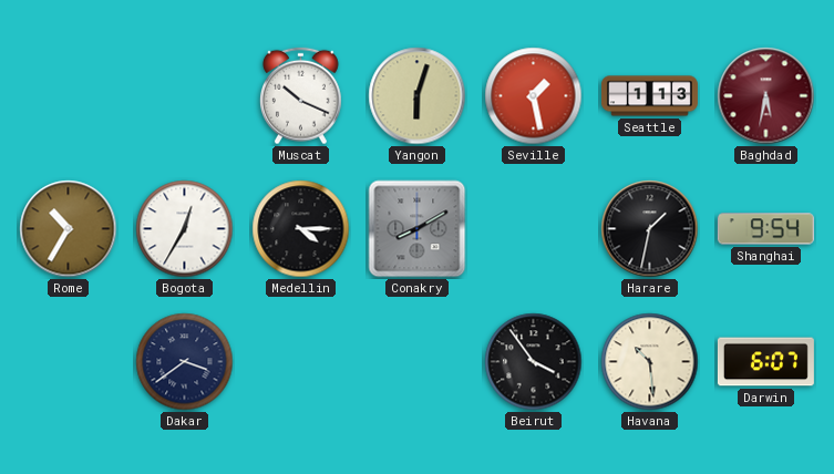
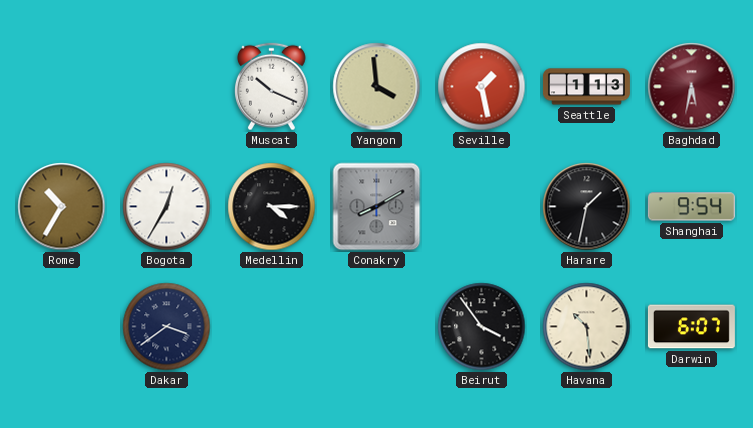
Yangon: 6:03 -> 3:59
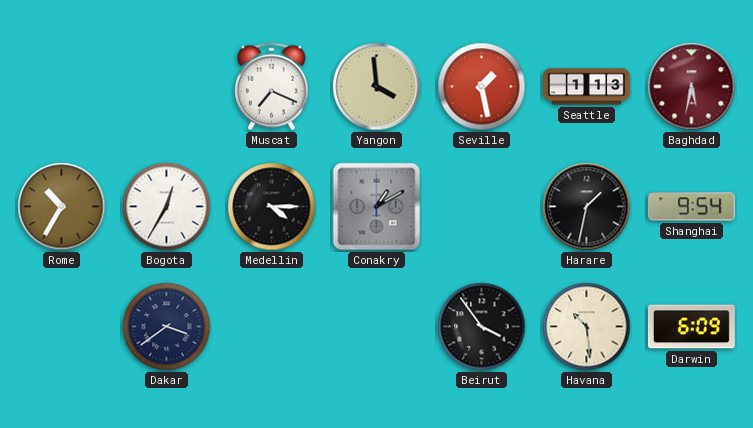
Muscat: 10:19 -> 7:19
Conakry: 8:10 -> 1:10
Darwin: 6:07 -> 6:09
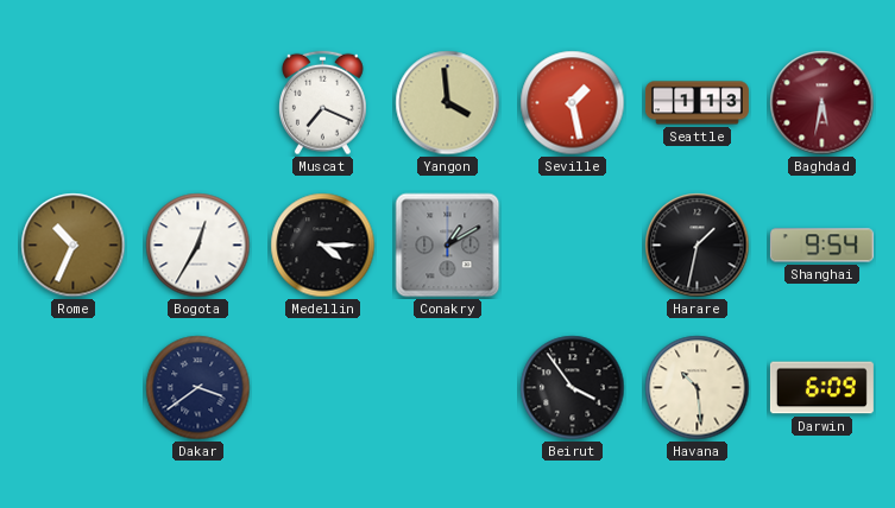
Rome: 10:35 -> 10:34
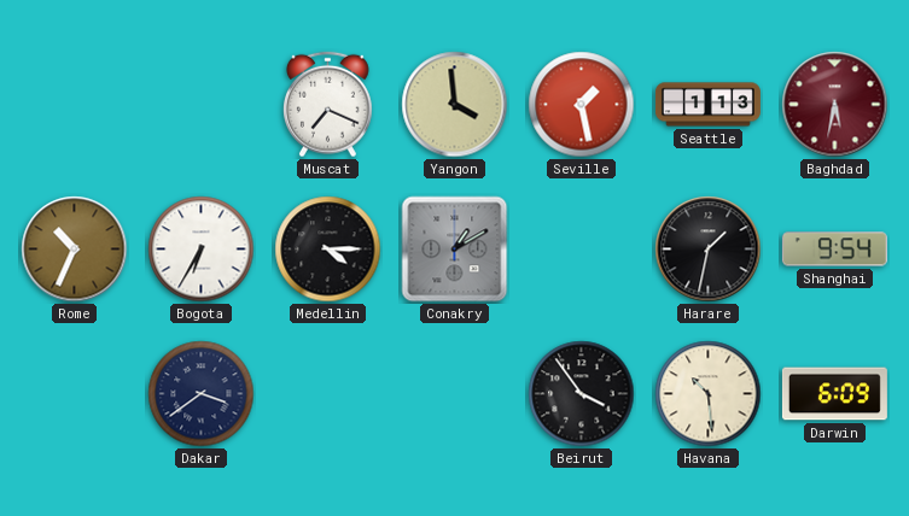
Bogota: 12:35 -> 6:35
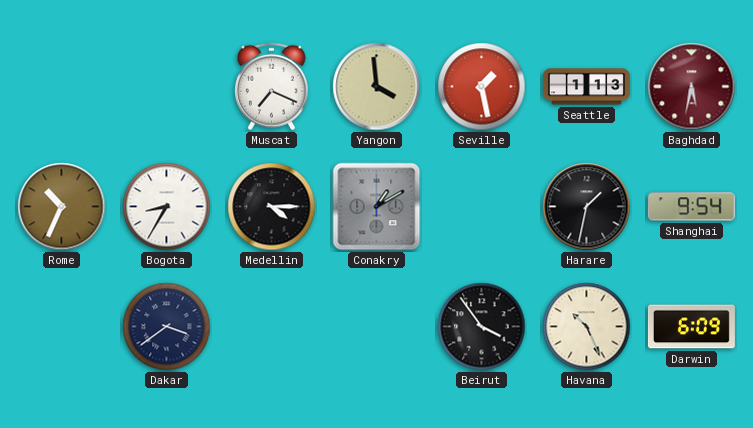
Bogota: 6:35 -> 8:35
Havana: 10:29 -> 10:26
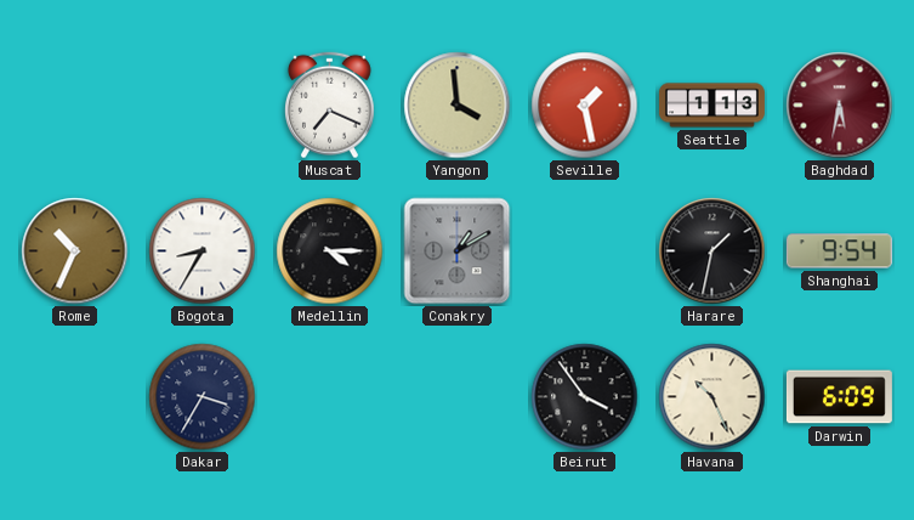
Dakar: 3:39 -> 3:35
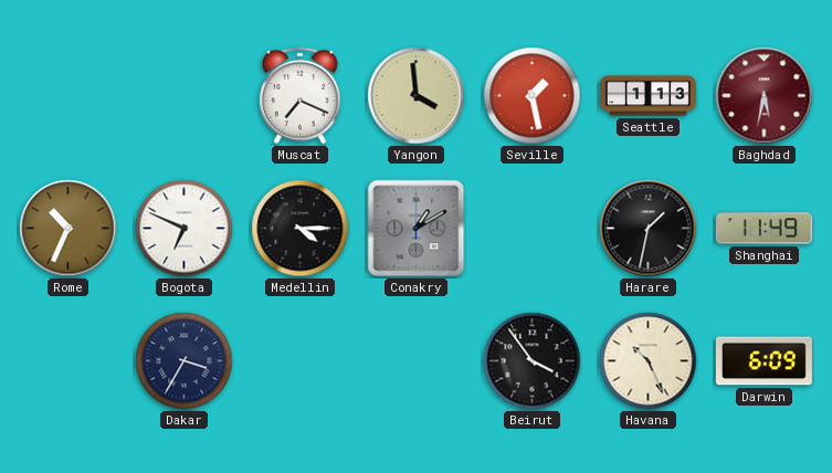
Bogota: 8:35 -> 6:49
Shanghai: 9:54 -> 11:49
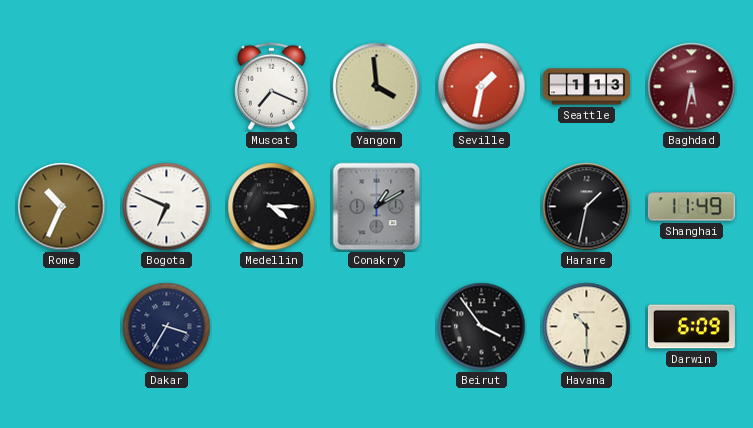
Seville: 1:28 -> 1:32
Havana: 10:26 -> 10:30
